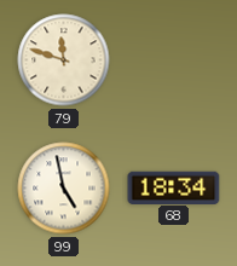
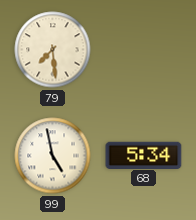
79: 11:48 -> 7:29
68: 18:34 -> 5:34
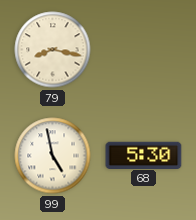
79: 7:29 -> 8:17
68: 5:34 -> 5:30
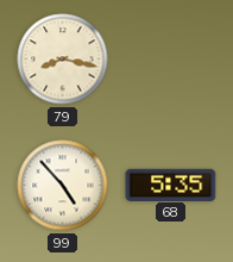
99: 4:58 -> 4:53
68: 5:30 -> 5:35
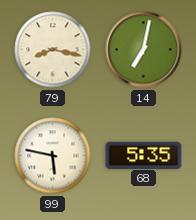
14: none -> 7:02
99: 4:53 -> 5:47
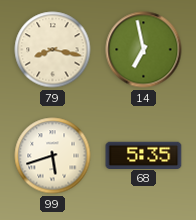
14: 7:02 -> 6:58
99: 5:47 -> 5:42
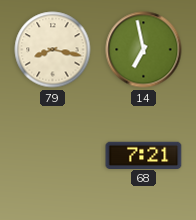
99: 5:42 -> none
68: 5:35 -> 7:21
